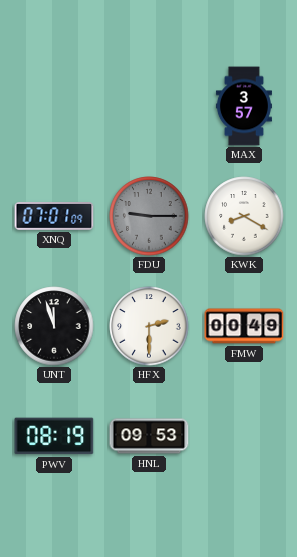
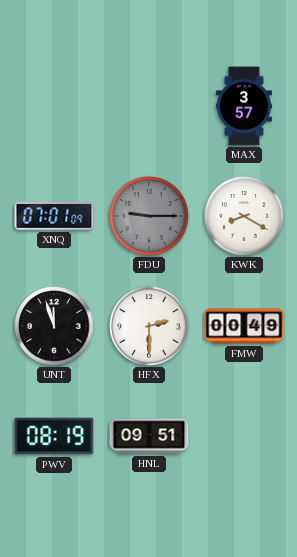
HNL: 09:53 -> 09:51
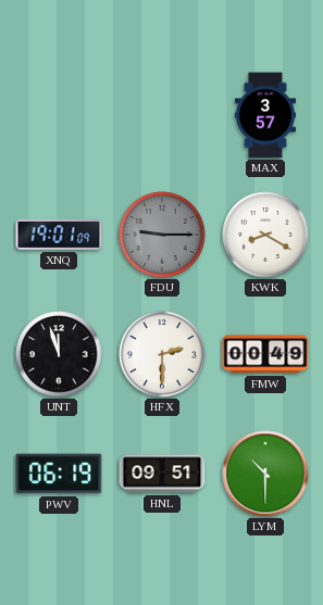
XNQ: 07:01 -> 19:01
PWV: 08:19 -> 06:19
LYM: none -> 10:30
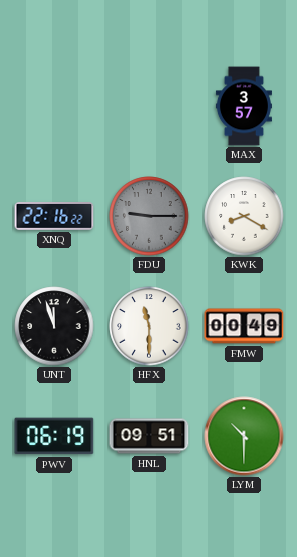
XNQ: 19:01 -> 22:16
HFX: 2:30 -> 11:30
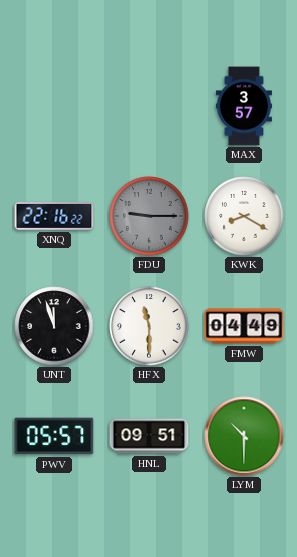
FMW: 00:49 -> 04:49
PWV: 06:19 -> 05:57
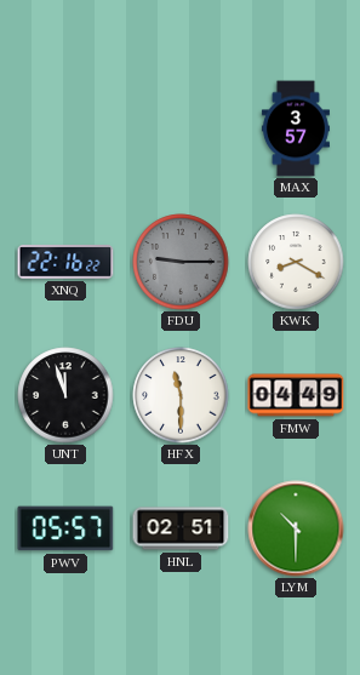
HNL: 09:51 -> 02:51
